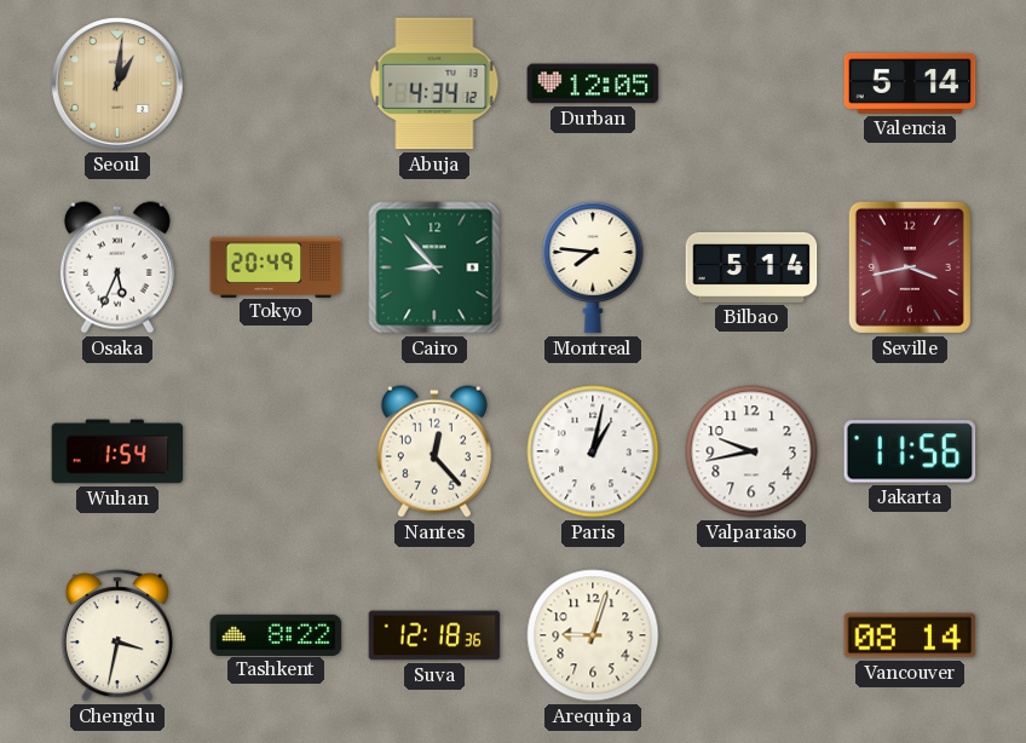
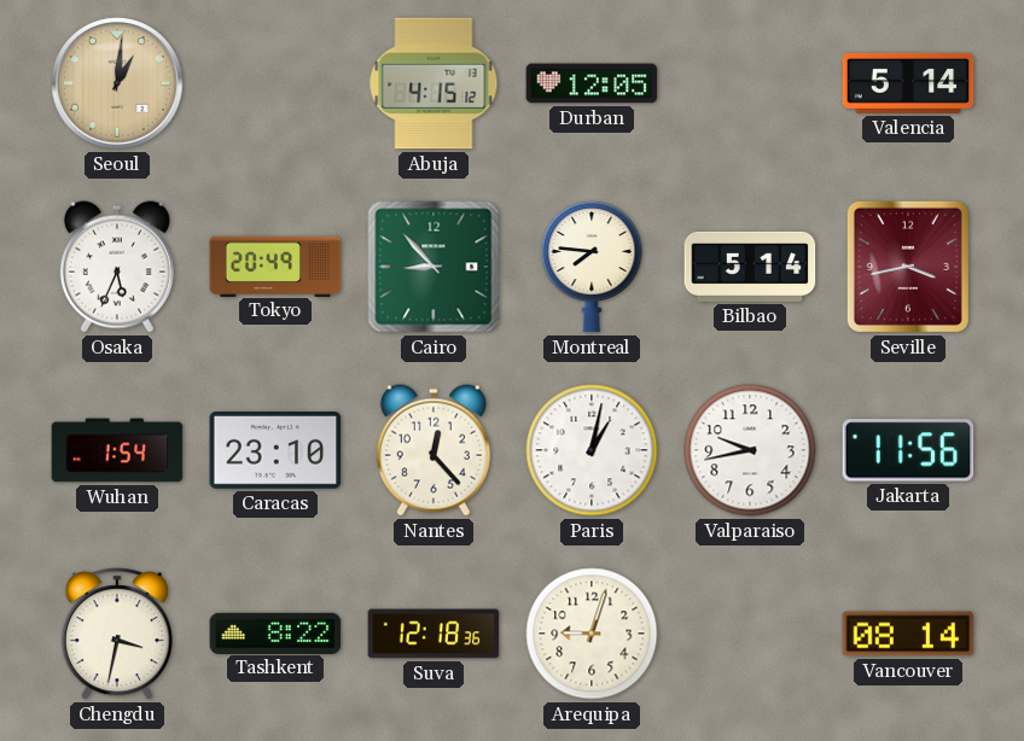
Abuja: 4:34 -> 4:15
Caracas: none -> 23:10
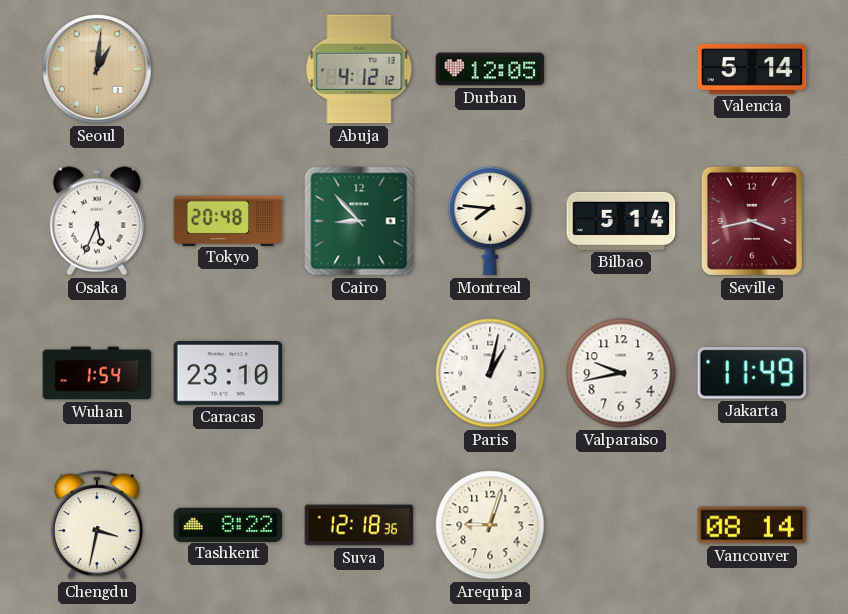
Abuja: 4:15 -> 4:12
Tokyo: 20:49 -> 20:48
Nantes: 12:23 -> none
Jakarta: 11:56 -> 11:49
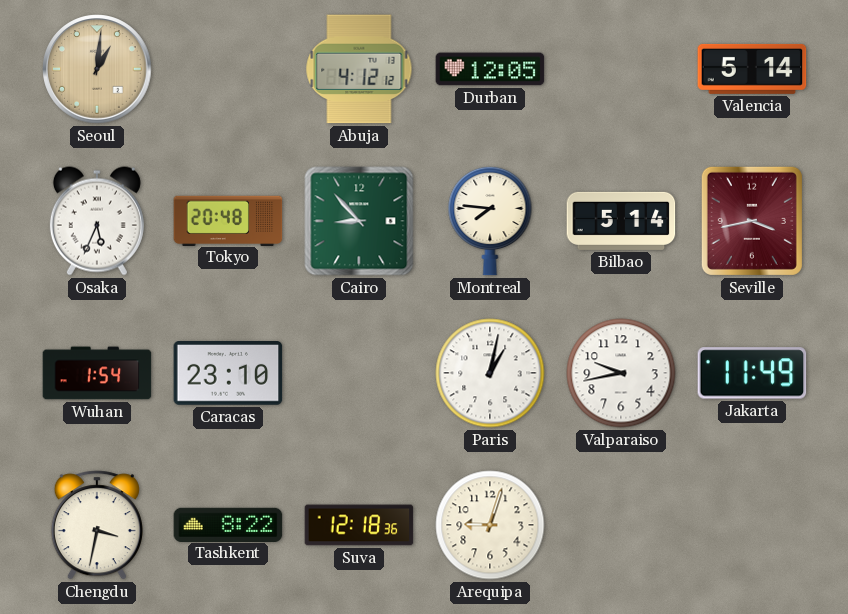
Vancouver: 08:14 -> none
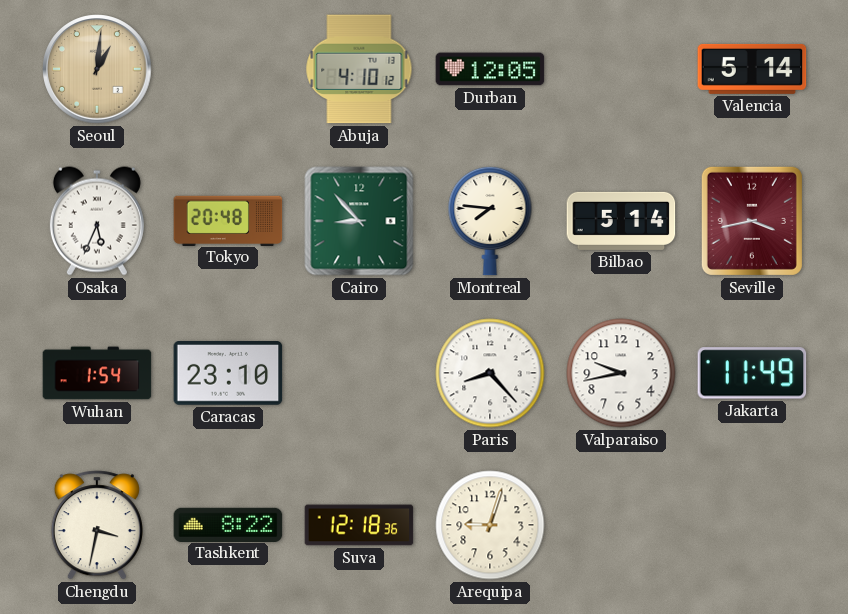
Abuja: 4:12 -> 4:10
Paris: 1:02 -> 8:23
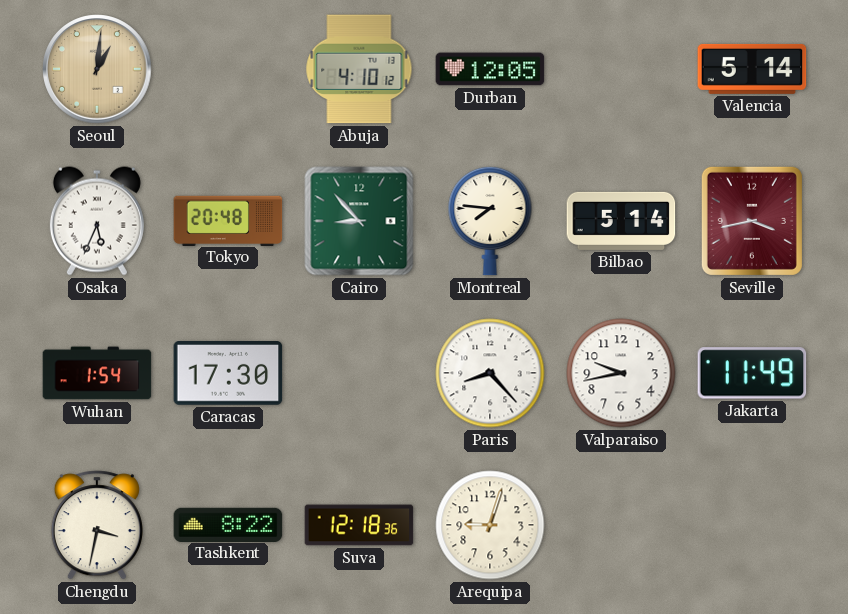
Caracas: 23:10 -> 17:30
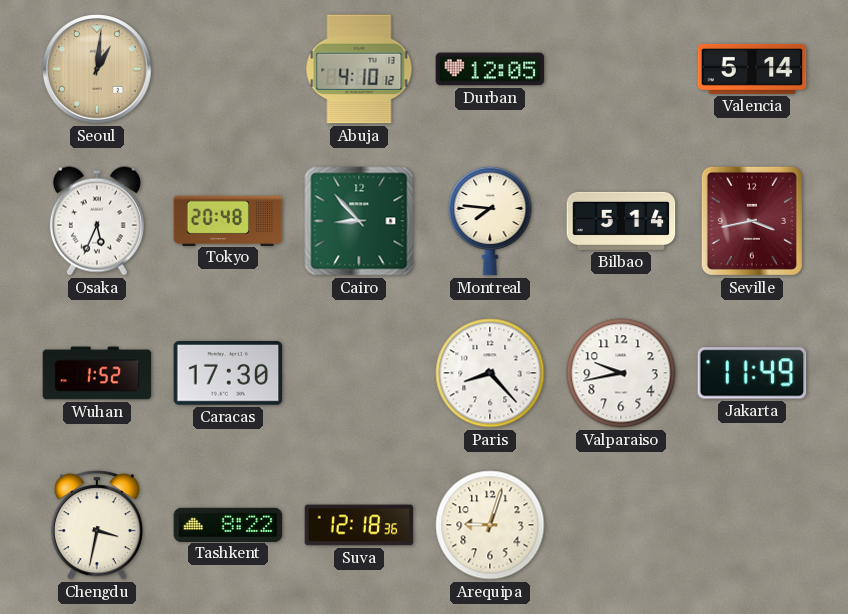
Wuhan: 1:54 -> 1:52
